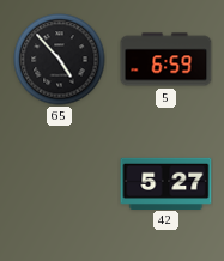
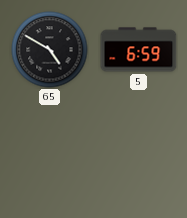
65: 4:53 -> 4:50
42: 5:27 -> none
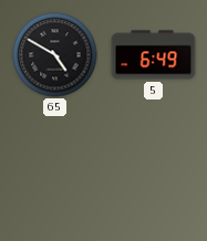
5: 6:59 -> 6:49
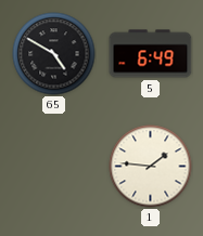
1: none -> 1:46
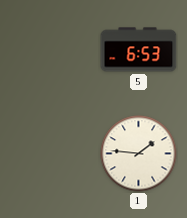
65: 4:50 -> none
5: 6:49 -> 6:53
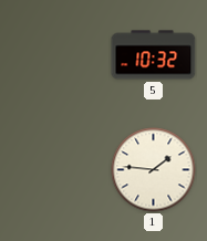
5: 6:53 -> 10:32
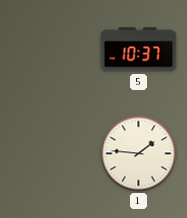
5: 10:32 -> 10:37
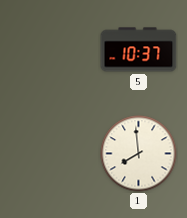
1: 1:46 -> 7:59
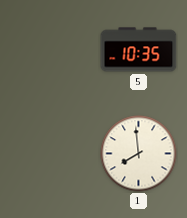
5: 10:37 -> 10:35
